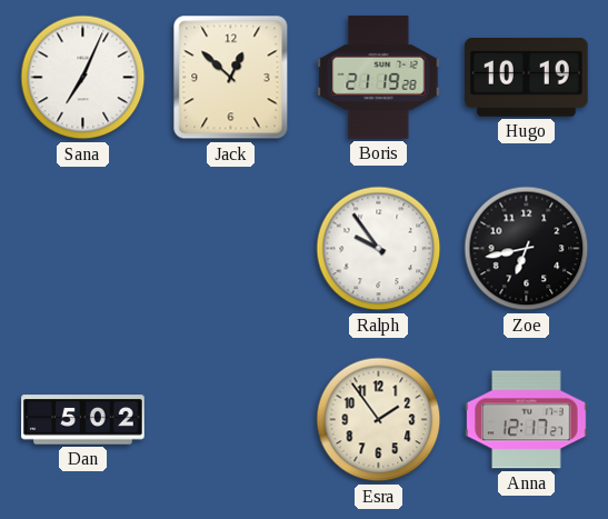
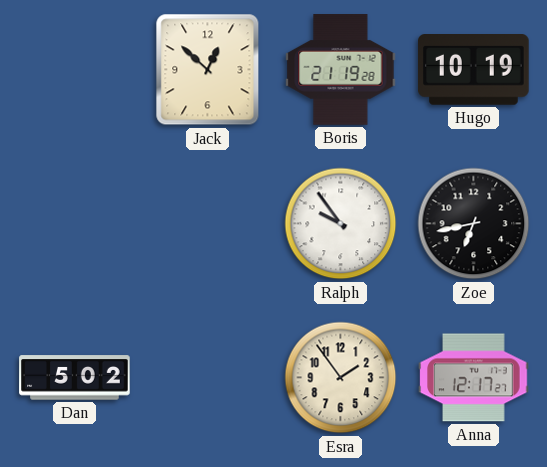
Sana: 7:04 -> none
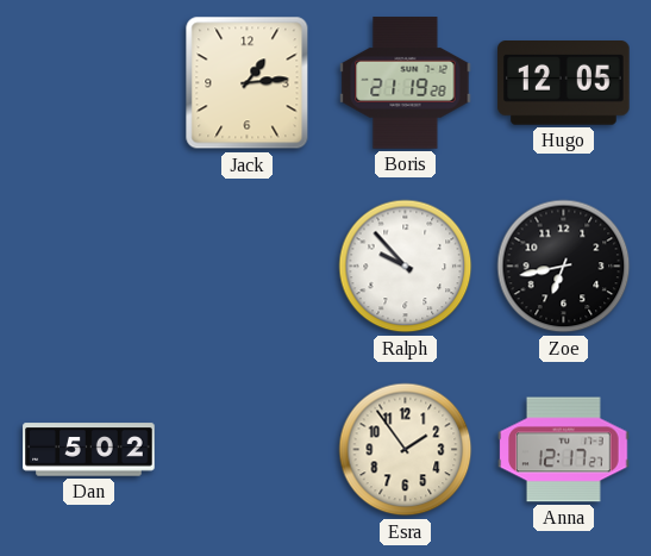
Jack: 12:52 -> 1:14
Hugo: 10:19 -> 12:05
Ralph: 9:54 -> 9:53
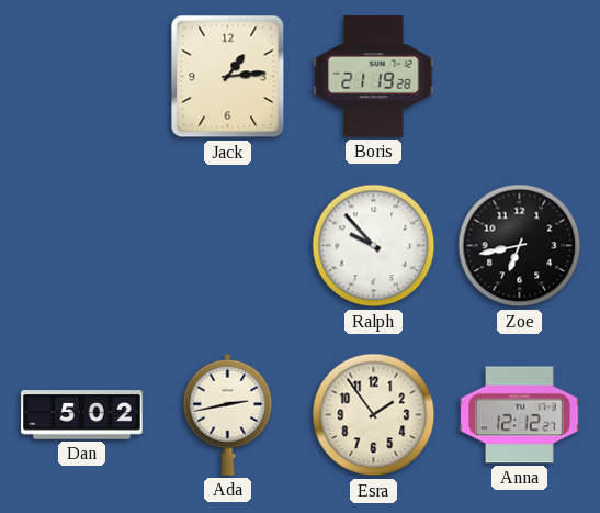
Hugo: 12:05 -> none
Ada: none -> 2:43
Anna: 12:17 -> 12:12
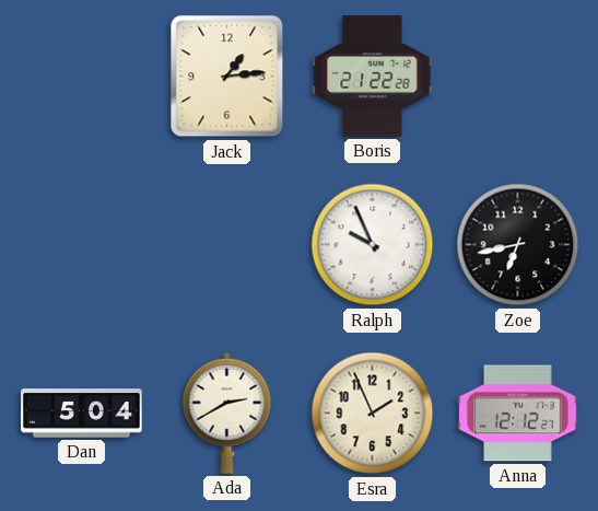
Boris: 21:19 -> 21:22
Ralph: 9:53 -> 9:56
Dan: 5:02 -> 5:04
Ada: 2:43 -> 2:40
Esra: 1:54 -> 1:56
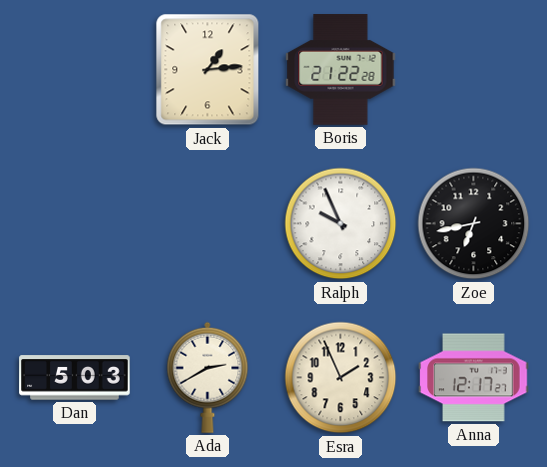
Dan: 5:04 -> 5:03
Anna: 12:12 -> 12:17
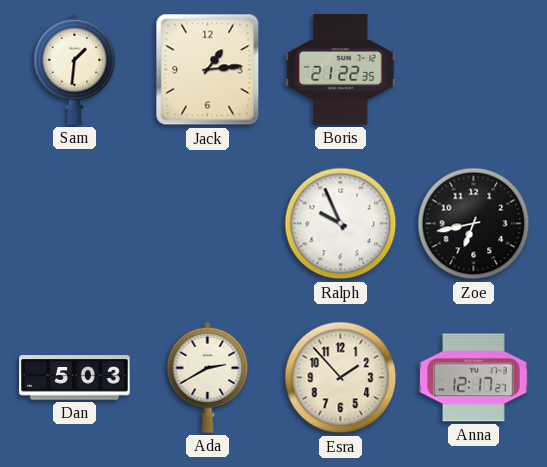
Sam: none -> 1:31
Boris: 21:22:28 -> 21:22:35
Esra: 1:56 -> 1:53
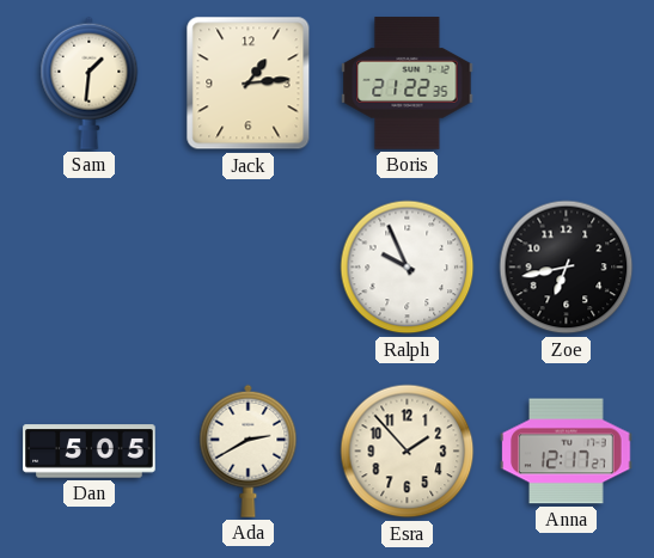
Dan: 5:03 -> 5:05
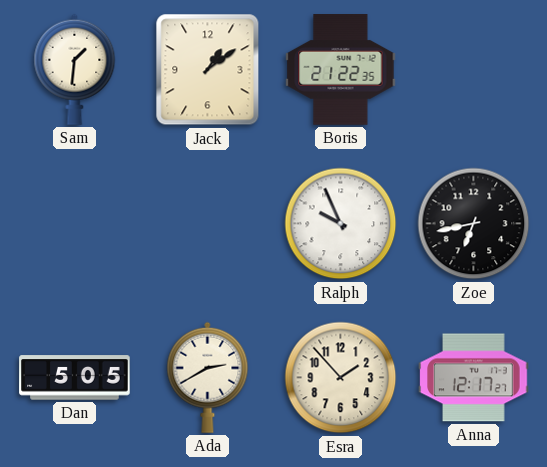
Jack: 1:14 -> 1:09
